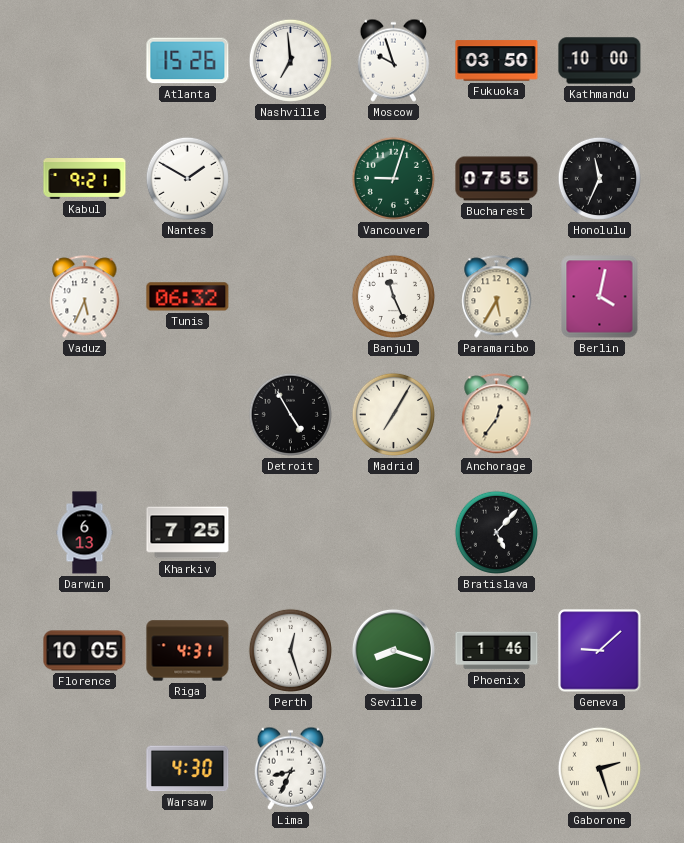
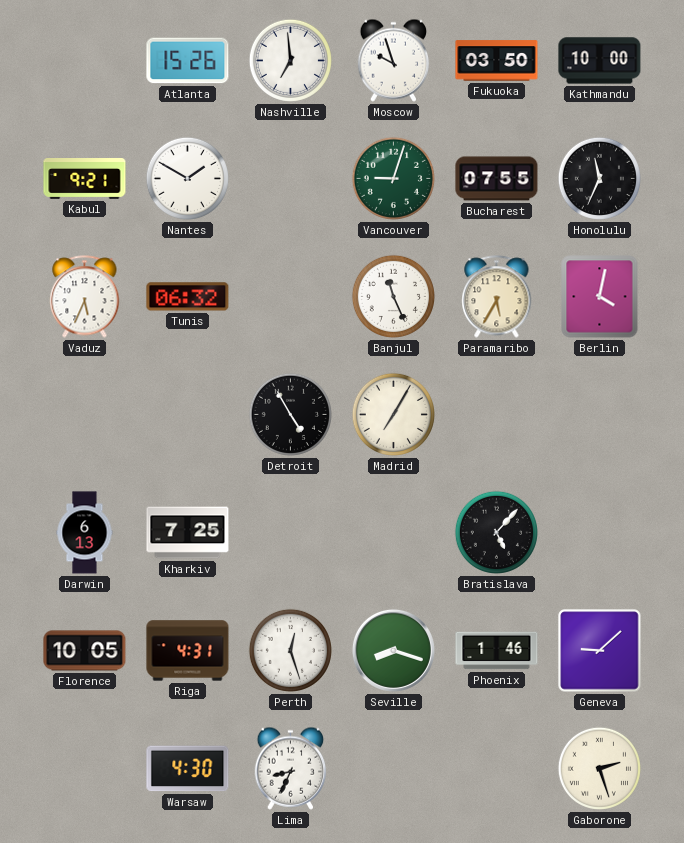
Anchorage: 12:36 -> none
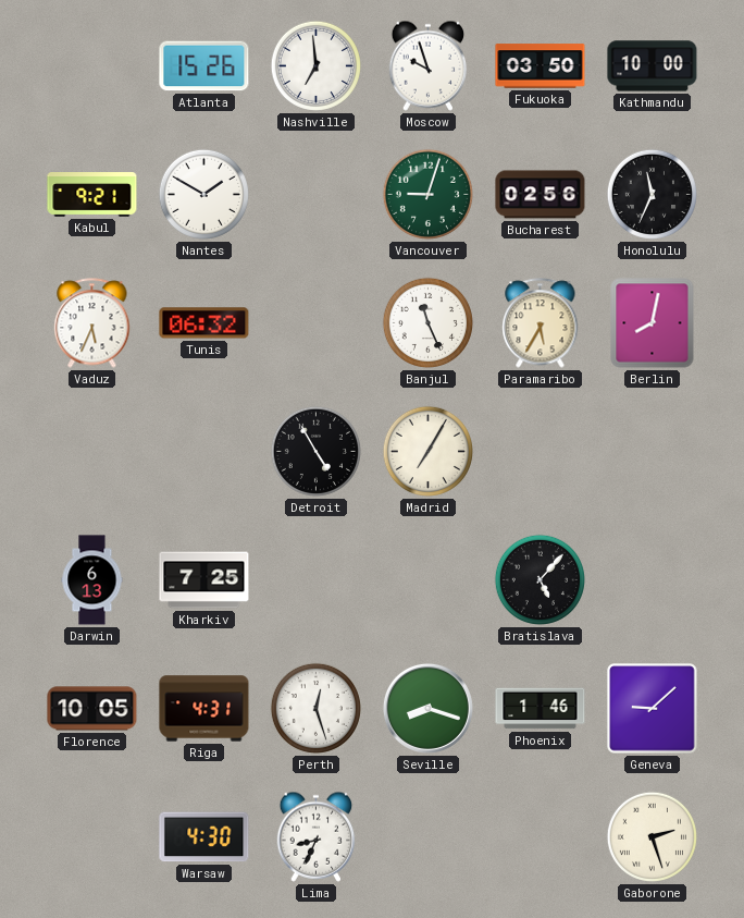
Bucharest: 07:55 -> 02:56
Berlin: 4:02 -> 8:02
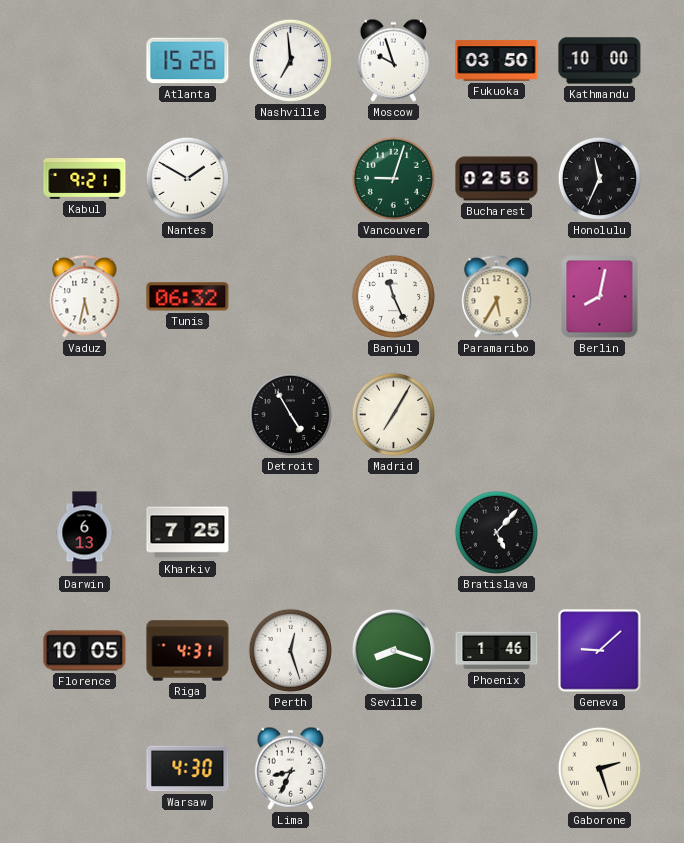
Vaduz: 5:34 -> 5:32
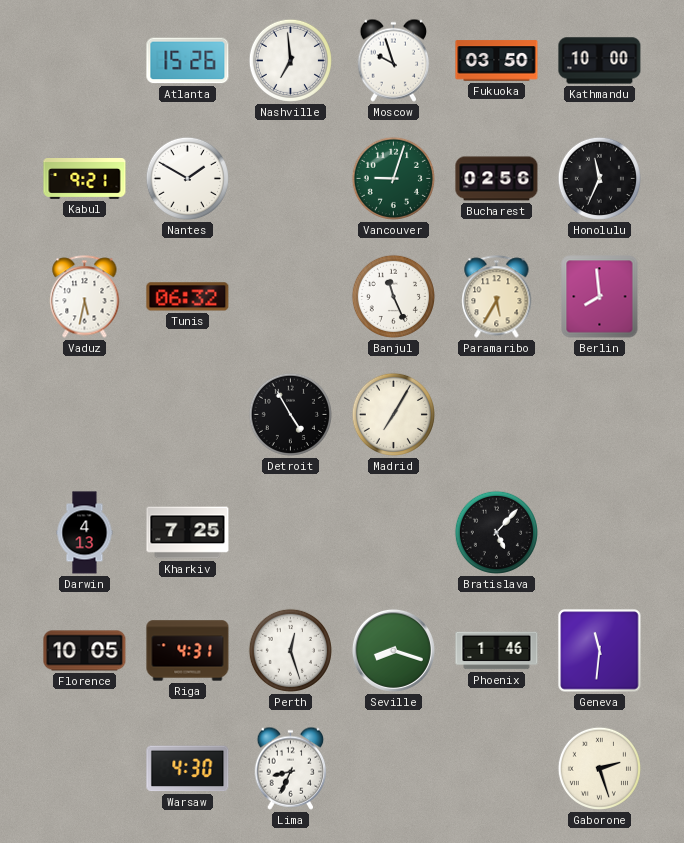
Berlin: 8:02 -> 7:59
Darwin: 6:13 -> 4:13
Geneva: 9:08 -> 11:31
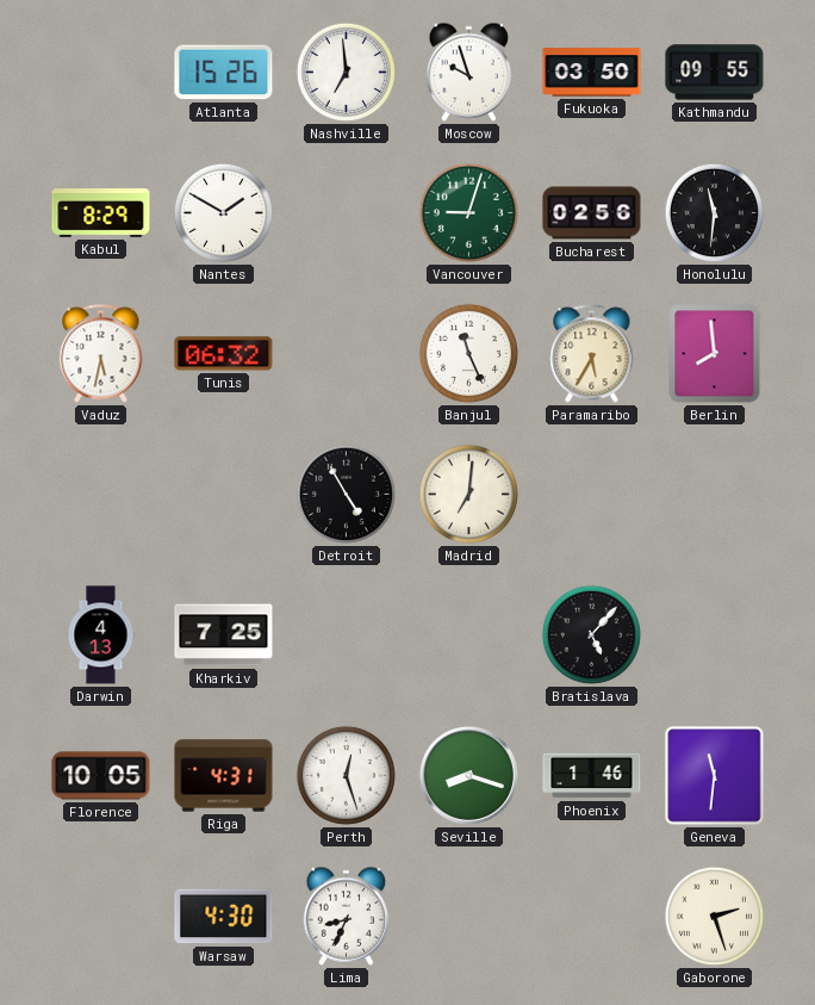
Kathmandu: 10:00 -> 09:55
Kabul: 9:21 -> 8:29
Honolulu: 11:34 -> 11:31
Madrid: 7:05 -> 7:01
